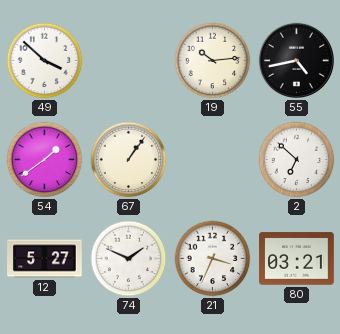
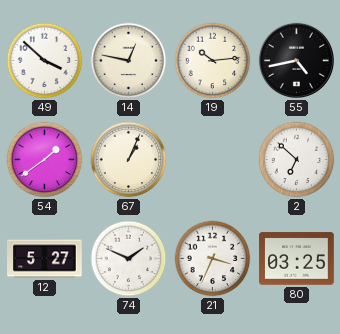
14: none -> 12:47
67: 1:06 -> 1:04
80: 03:21 -> 03:25
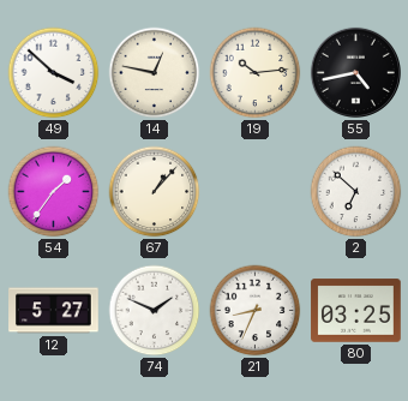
54: 1:39 -> 1:36
67: 1:04 -> 1:07
21: 3:34 -> 8:34
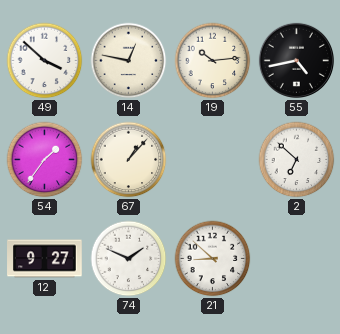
12: 5:27 -> 9:27
21: 8:34 -> 8:52
80: 03:25 -> none
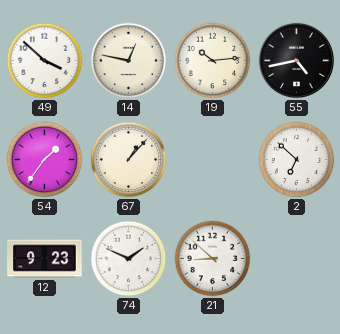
12: 9:27 -> 9:23
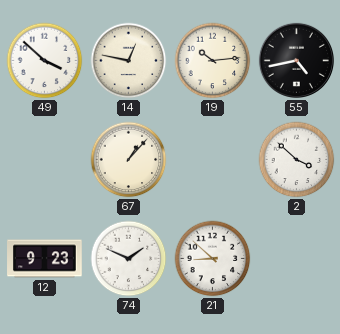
54: 1:36 -> none
2: 6:52 -> 3:52
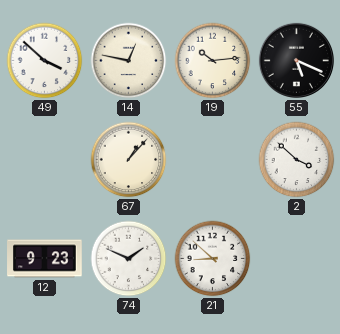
55: 4:43 -> 5:19
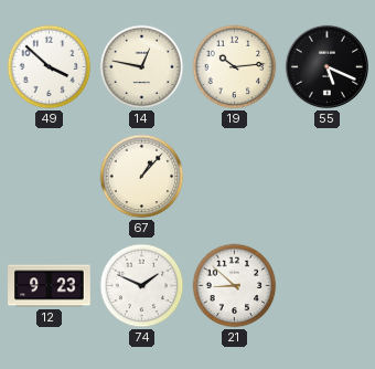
2: 3:52 -> none
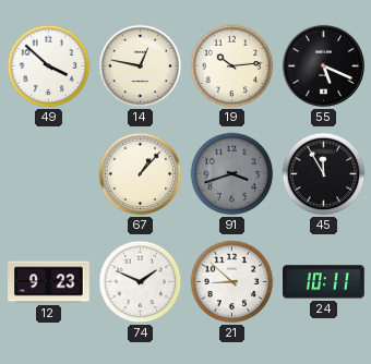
91: none -> 3:42
45: none -> 11:55
24: none -> 10:11
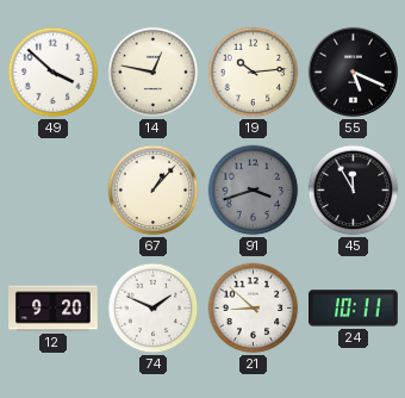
12: 9:23 -> 9:20
